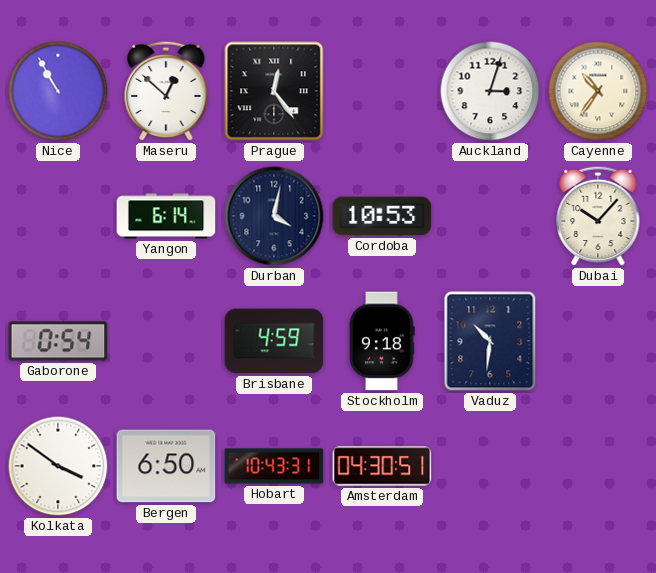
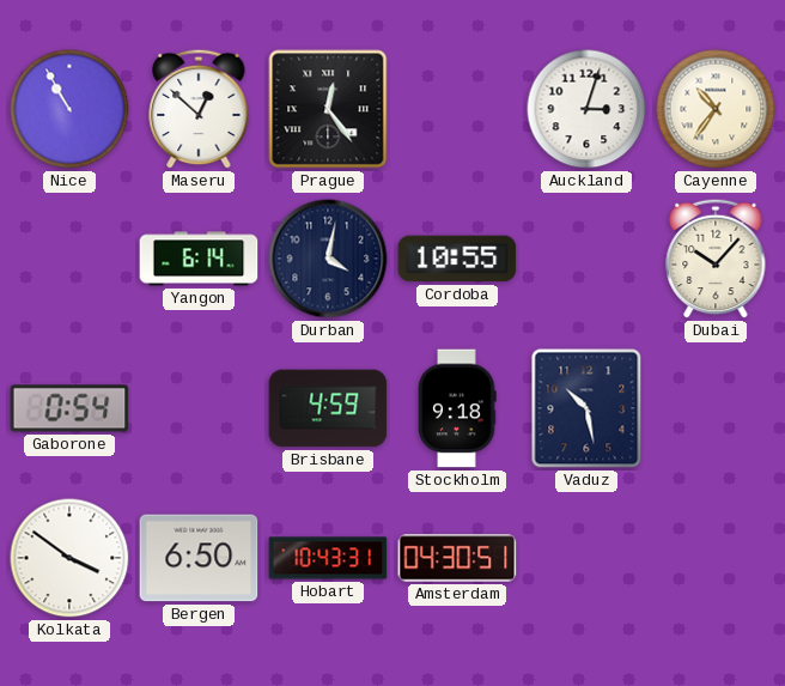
Cordoba: 10:53 -> 10:55
Vaduz: 10:31 -> 10:28
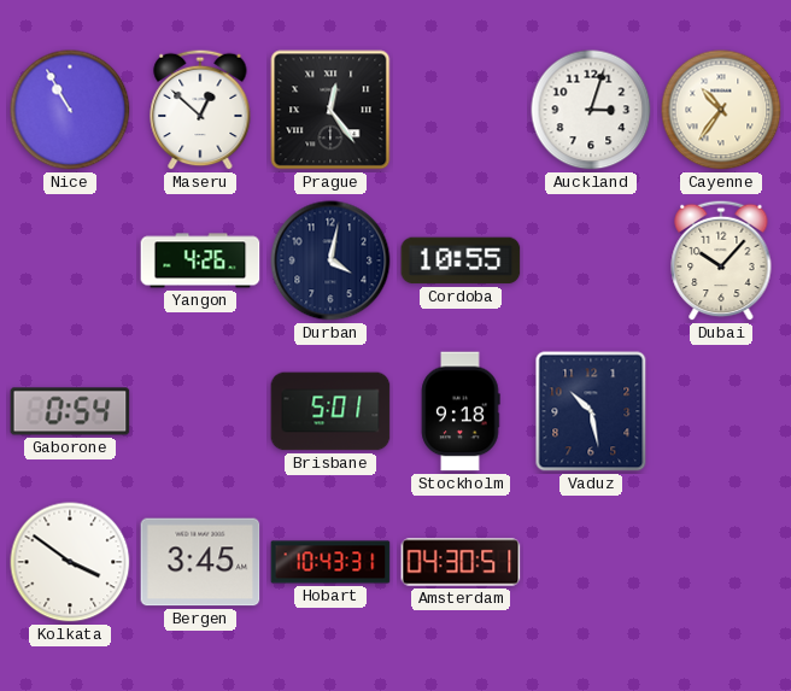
Yangon: 6:14 -> 4:26
Brisbane: 4:59 -> 5:01
Bergen: 6:50 -> 3:45
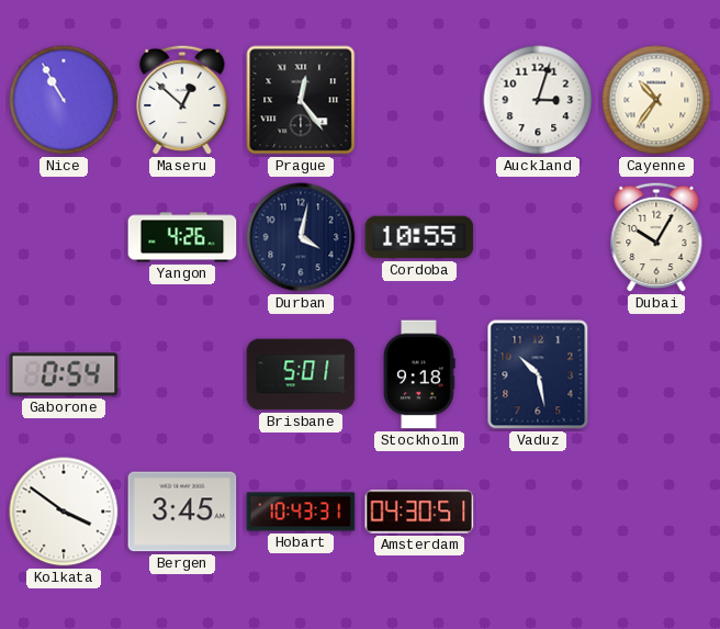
Dubai: 10:07 -> 10:05
